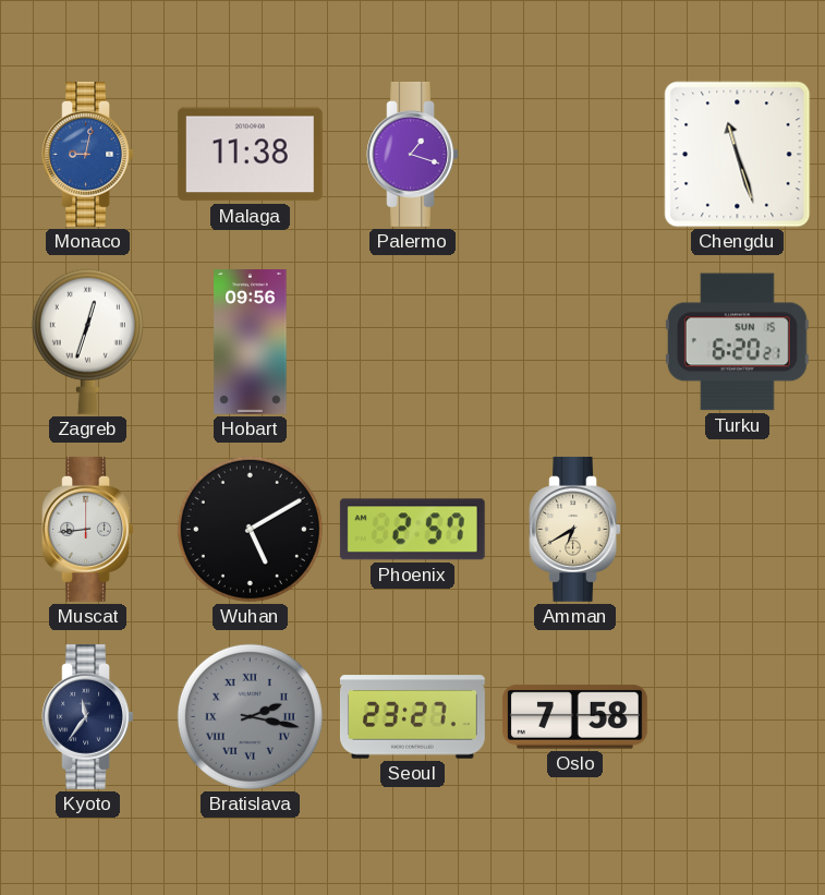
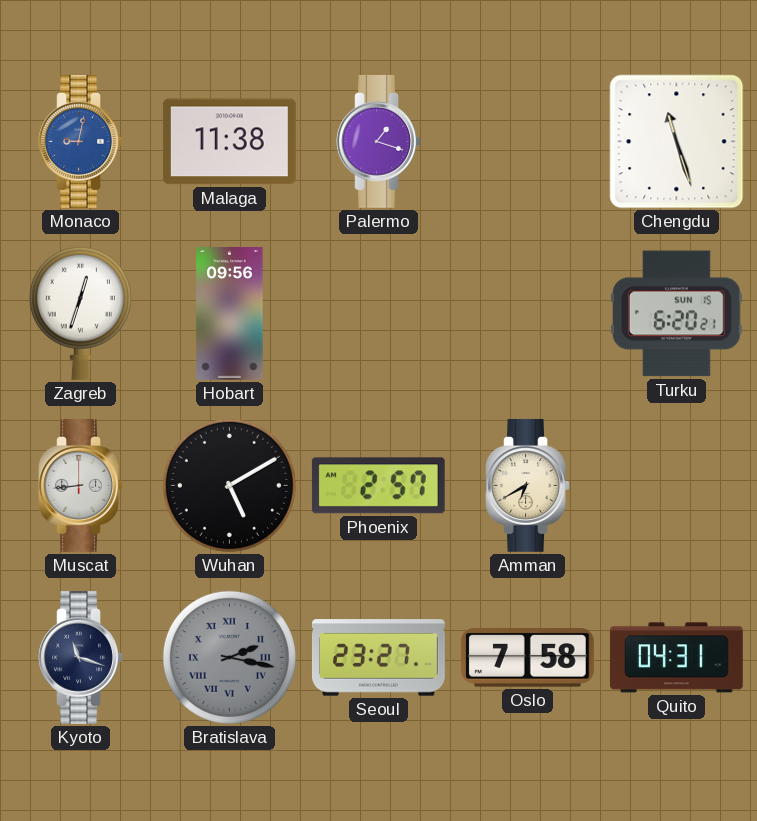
Kyoto: 11:36 -> 11:18
Quito: none -> 04:31
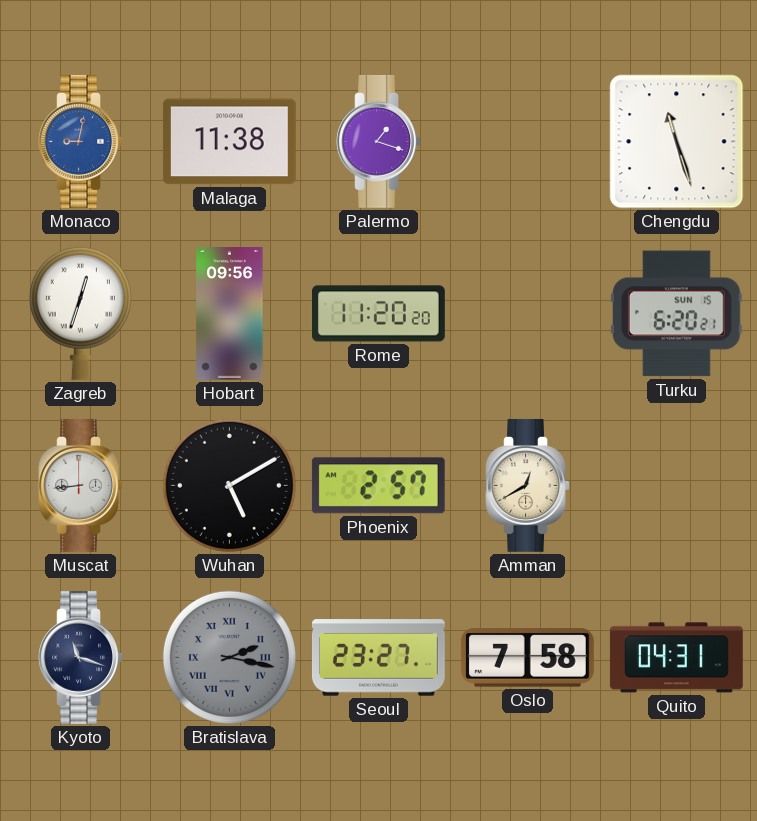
Rome: none -> 11:20
Amman: 6:40 -> 12:40
